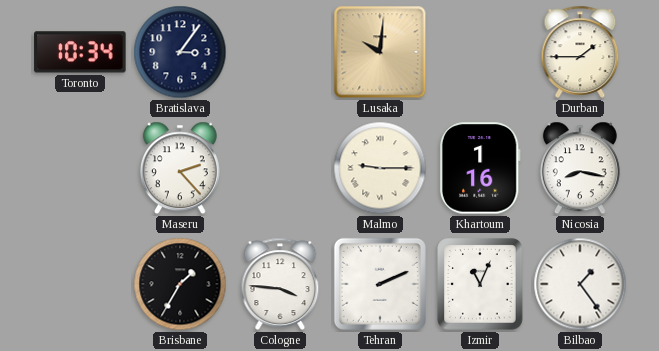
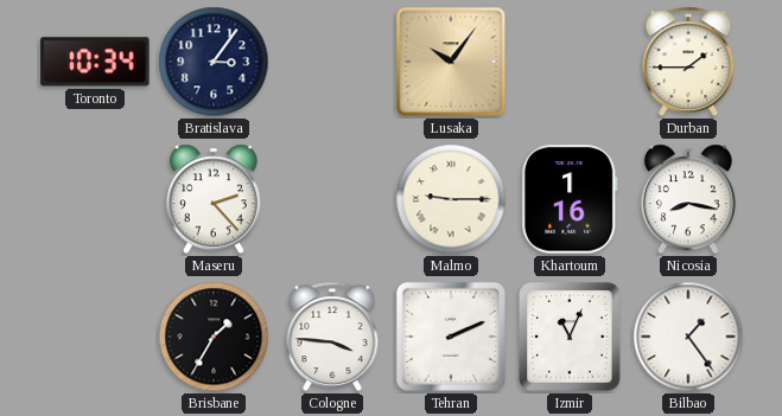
Lusaka: 10:01 -> 10:06
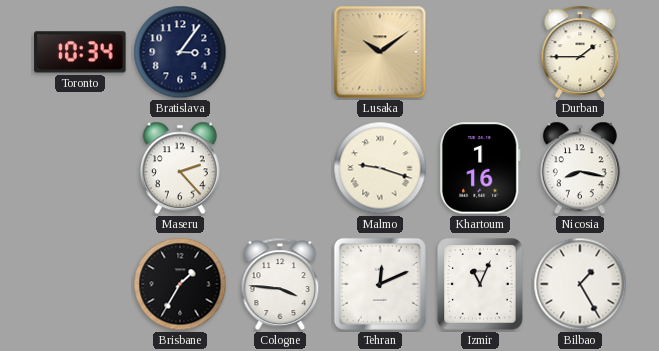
Lusaka: 10:06 -> 10:09
Malmo: 9:15 -> 9:18
Tehran: 2:11 -> 12:11
Bilbao: 1:24 -> 1:25
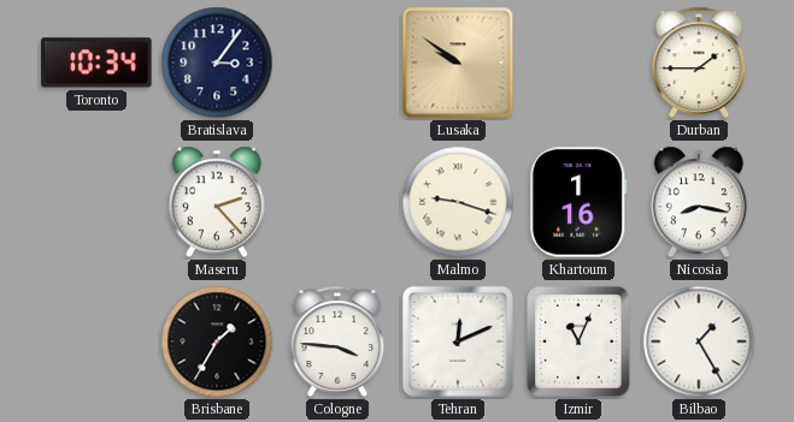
Lusaka: 10:09 -> 9:51
